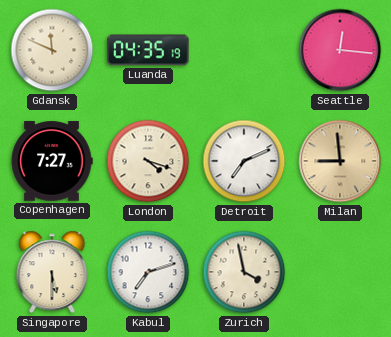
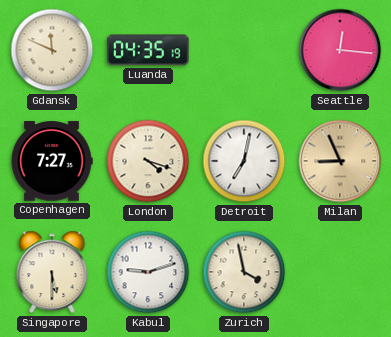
Detroit: 7:11 -> 7:02
Milan: 8:59 -> 8:56
Kabul: 7:12 -> 9:12
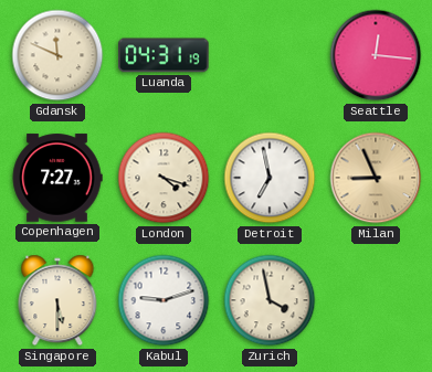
Luanda: 04:35 -> 04:31
Detroit: 7:02 -> 6:58
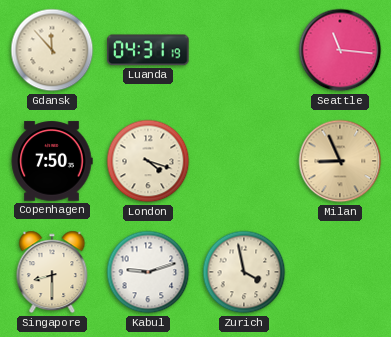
Gdansk: 11:49 -> 11:53
Seattle: 12:16 -> 11:16
Copenhagen: 7:27 -> 7:50
Detroit: 6:58 -> none
Singapore: 5:30 -> 8:30
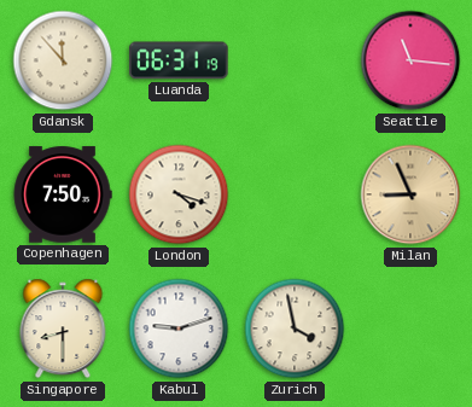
Luanda: 04:31 -> 06:31
